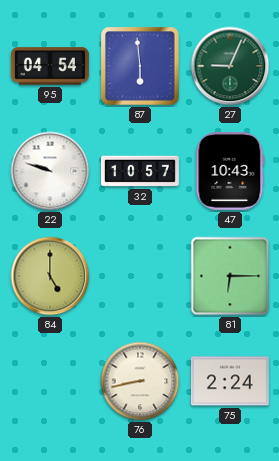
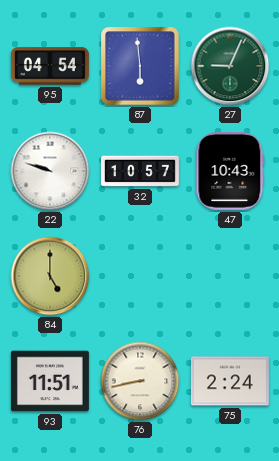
81: 6:15 -> none
93: none -> 11:51
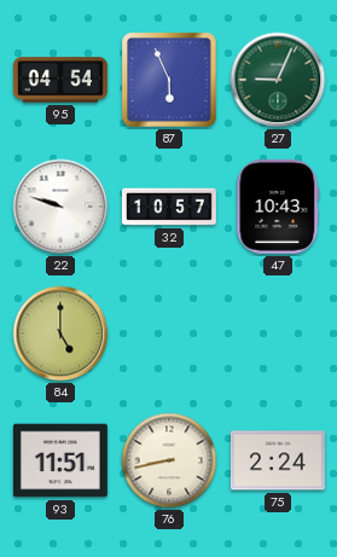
87: 5:59 -> 5:56
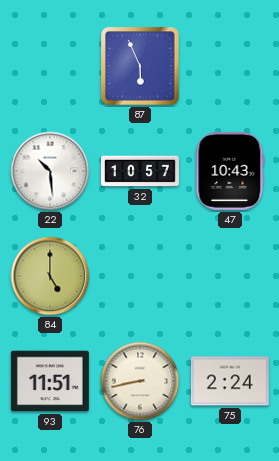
95: 04:54 -> none
27: 9:04 -> none
22: 9:48 -> 10:29
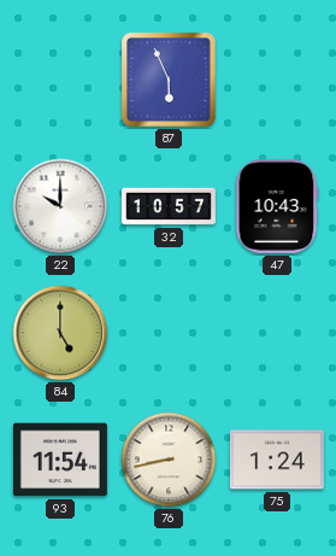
22: 10:29 -> 10:00
93: 11:51 -> 11:54
75: 2:24 -> 1:24
